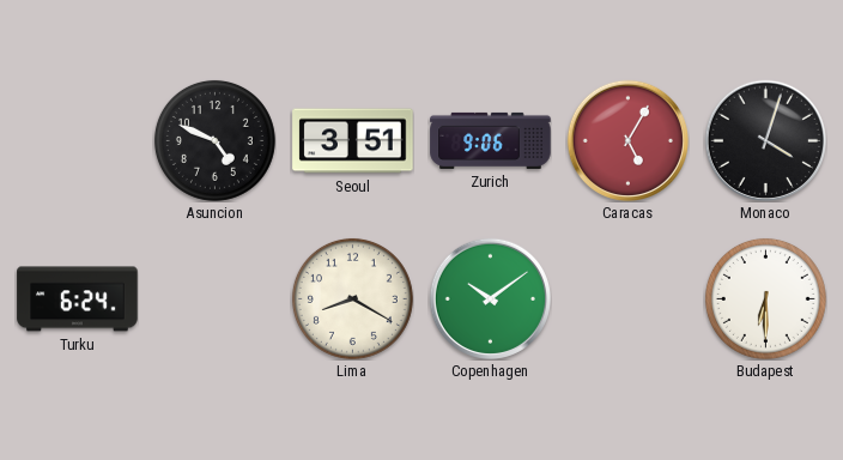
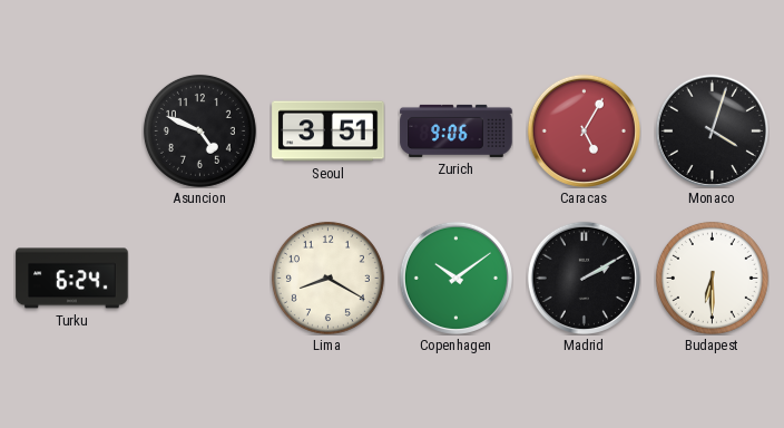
Madrid: none -> 2:10
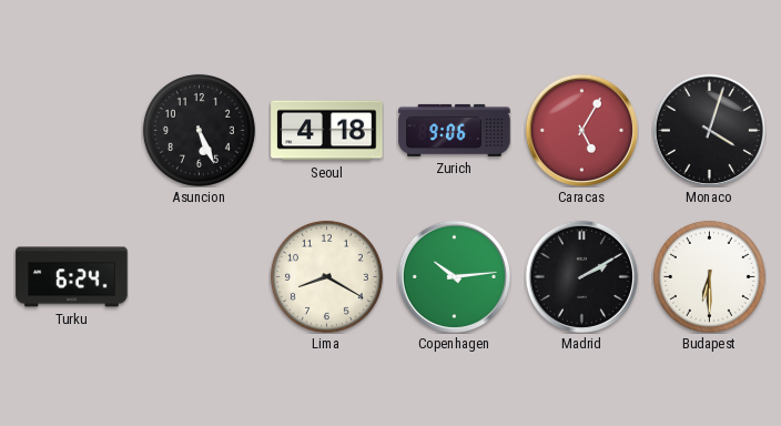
Asuncion: 4:49 -> 5:26
Seoul: 3:51 -> 4:18
Copenhagen: 10:09 -> 10:14
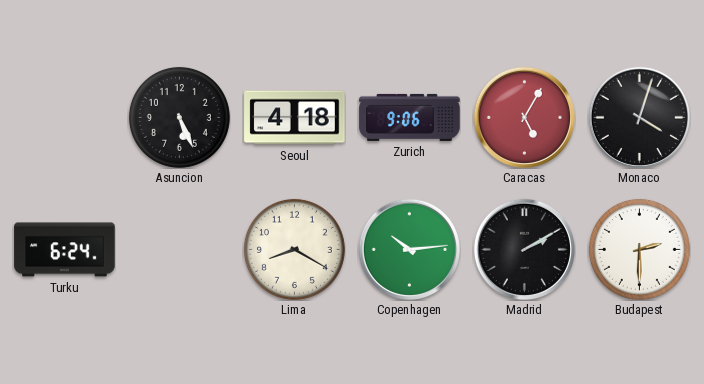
Budapest: 6:30 -> 2:30
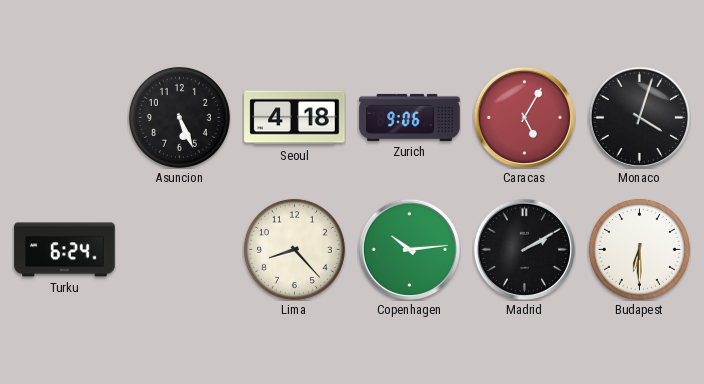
Lima: 8:20 -> 8:23
Budapest: 2:30 -> 6:30
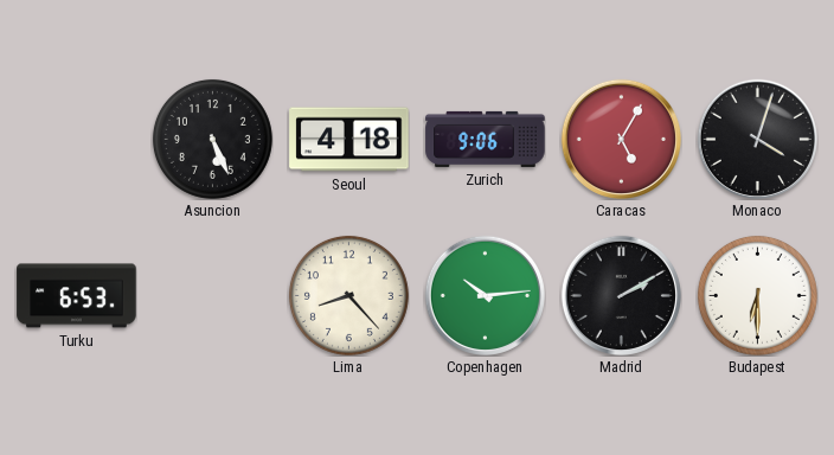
Turku: 6:24 -> 6:53
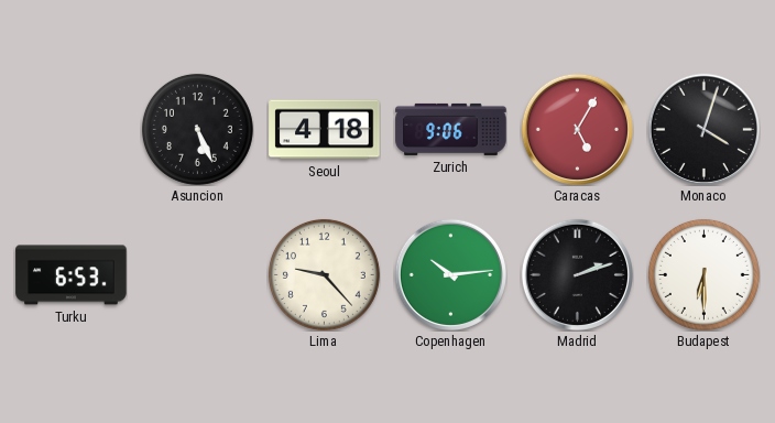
Lima: 8:23 -> 9:23
Madrid: 2:10 -> 2:12
